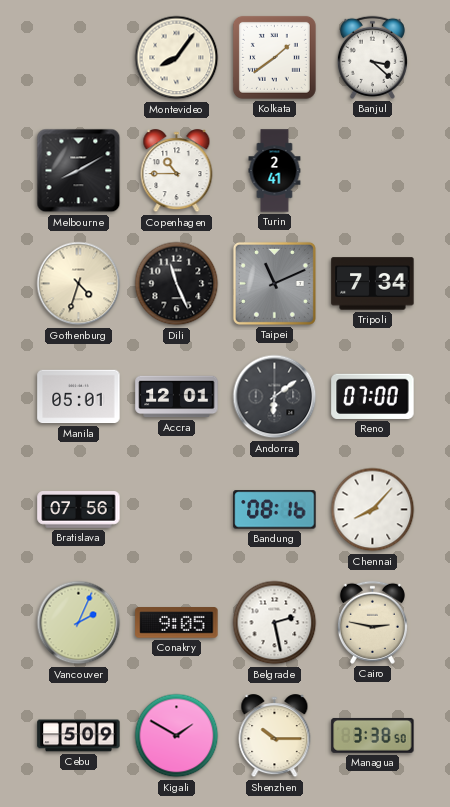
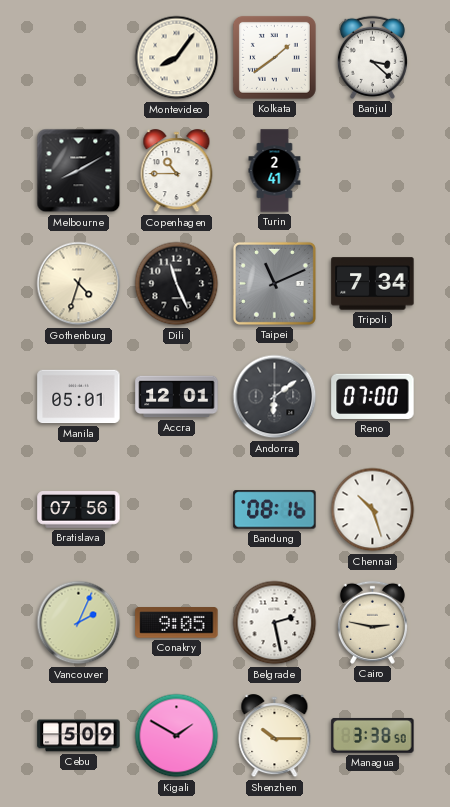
Chennai: 8:07 -> 10:27
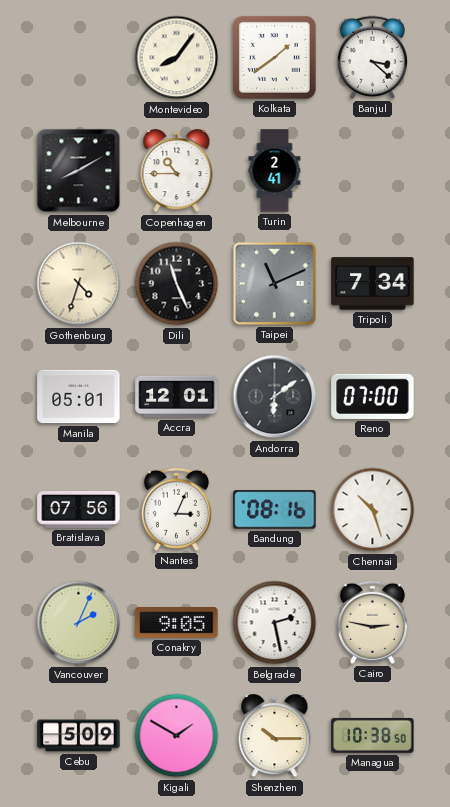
Nantes: none -> 3:04
Managua: 3:38 -> 10:38
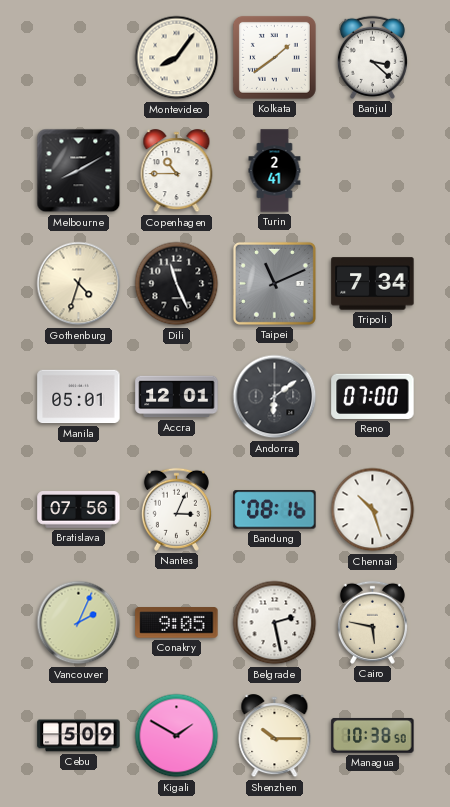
Cairo: 2:47 -> 5:47
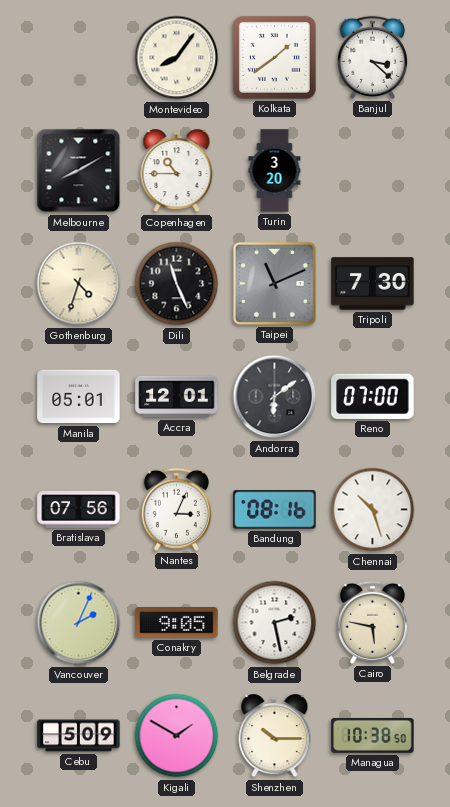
Turin: 2:41 -> 3:20
Tripoli: 7:34 -> 7:30
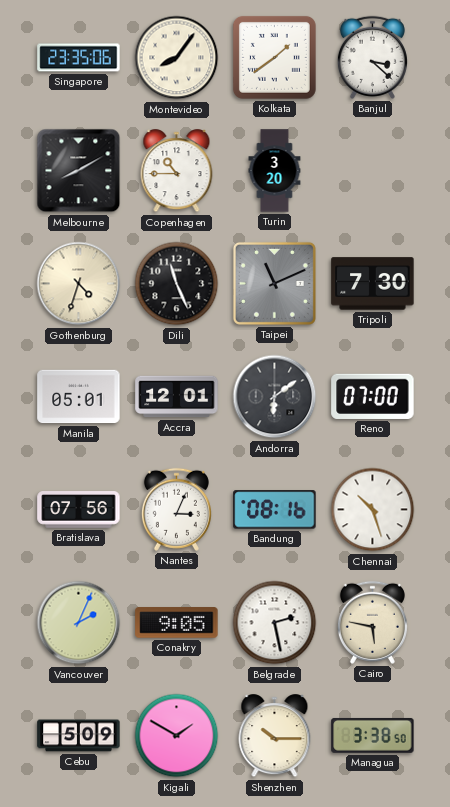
Singapore: none -> 23:35
Managua: 10:38 -> 3:38
